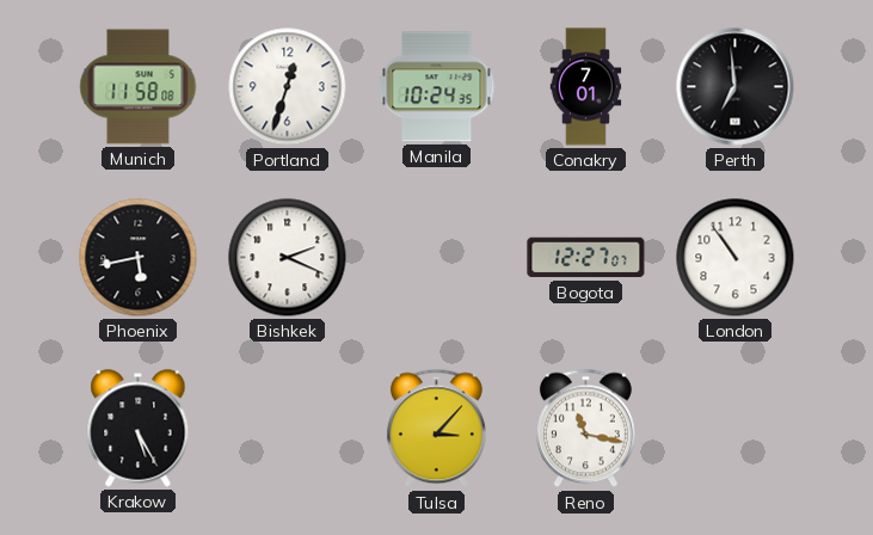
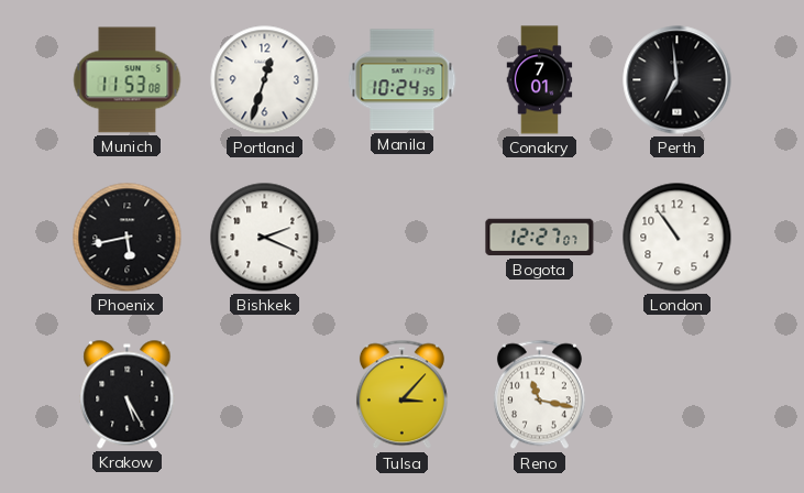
Munich: 11:58 -> 11:53
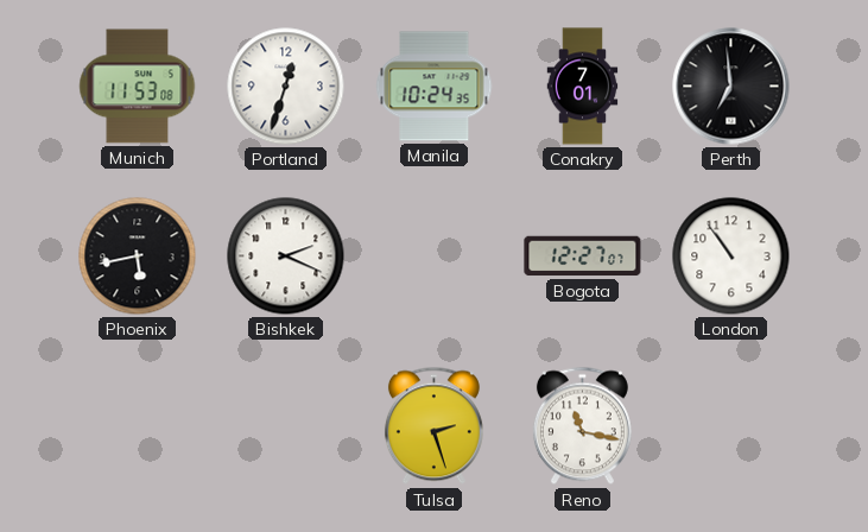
Krakow: 5:25 -> none
Tulsa: 3:07 -> 2:27
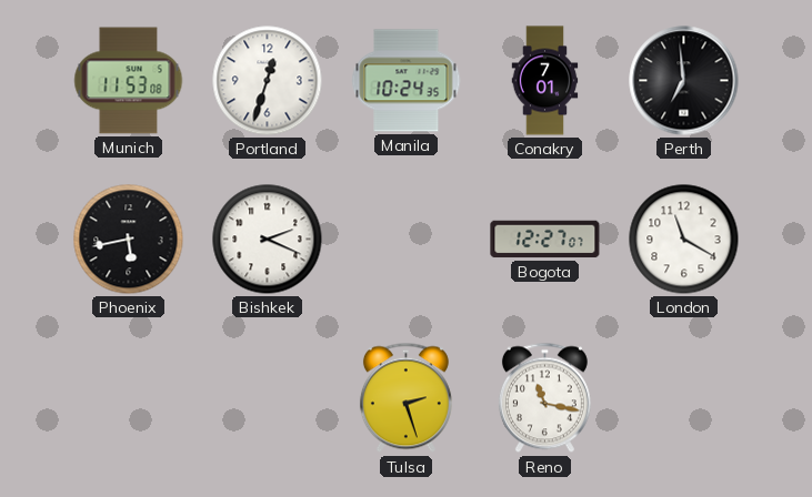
London: 10:54 -> 11:20
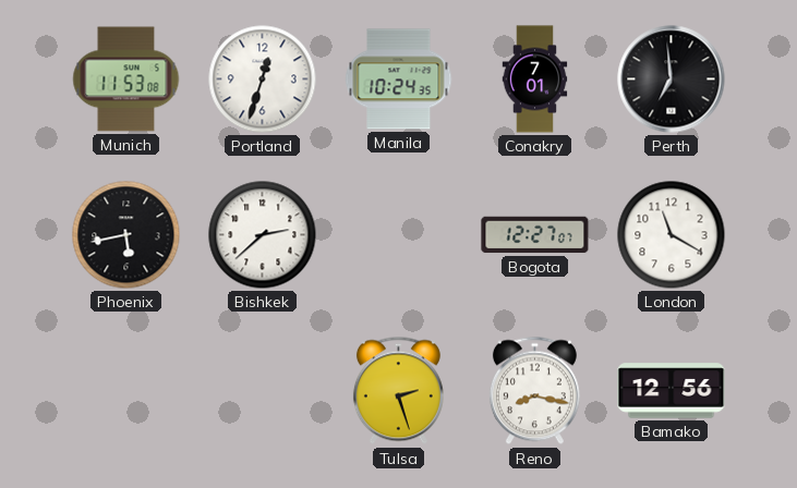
Bishkek: 2:19 -> 2:38
Reno: 11:17 -> 8:17
Bamako: none -> 12:56
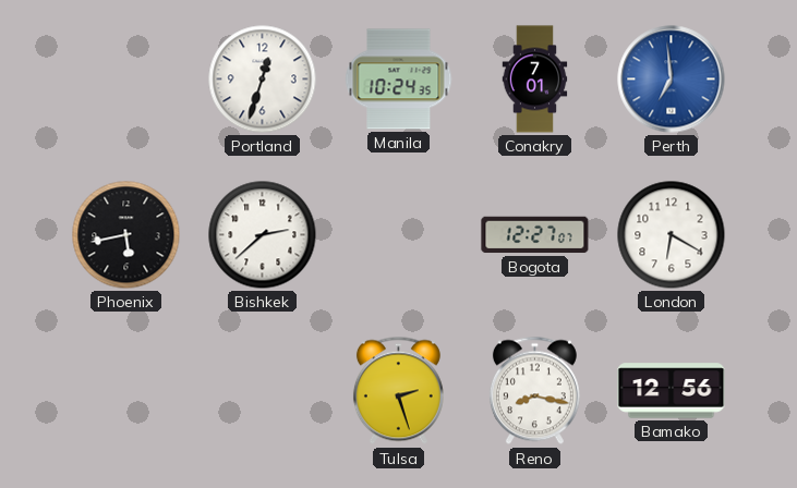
Munich: 11:53 -> none
Perth dial: black -> blue
London: 11:20 -> 6:20
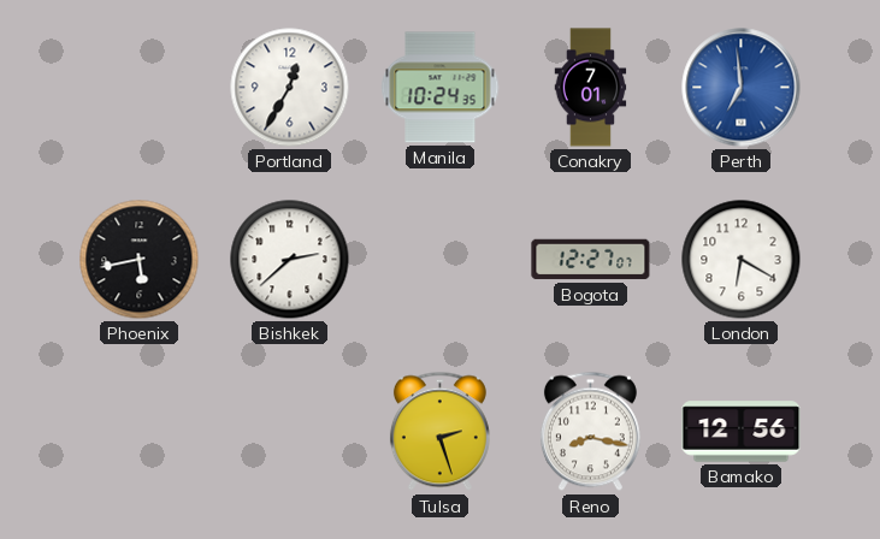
Portland: 12:33 -> 12:35
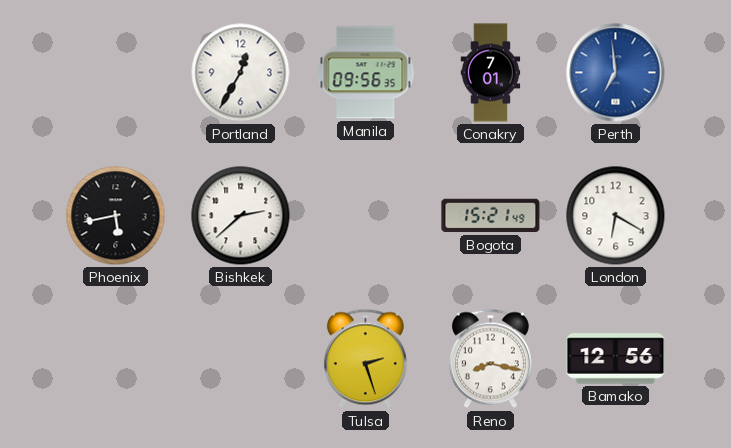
Manila: 10:24 -> 09:56
Bogota: 12:27 -> 15:21
